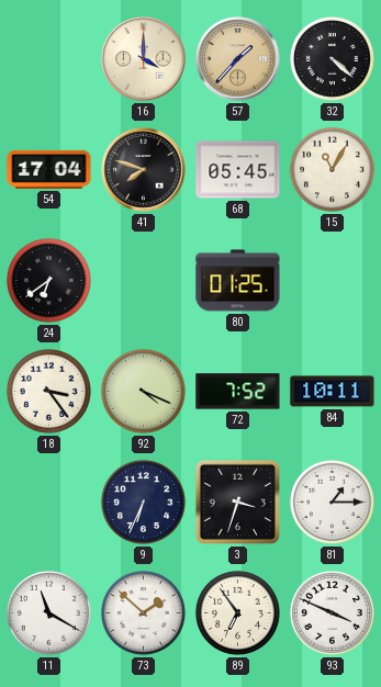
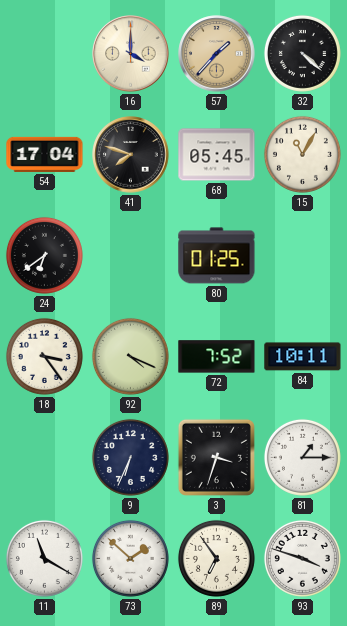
93: 3:49 -> 3:48
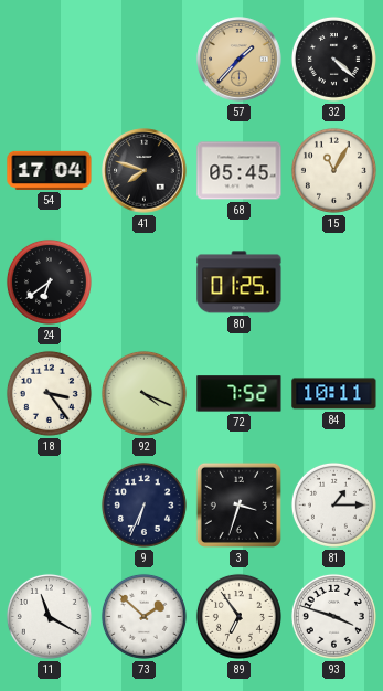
16: 4:00 -> none
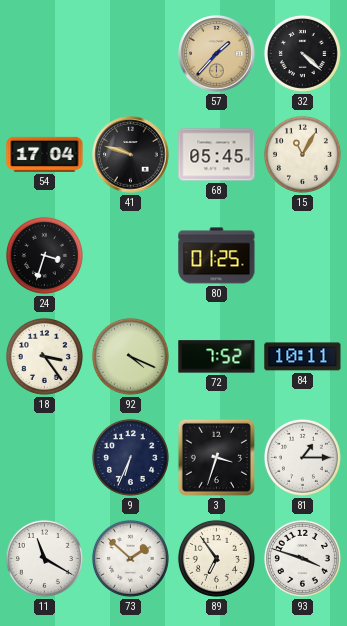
41: 7:48 -> 9:48
24: 6:39 -> 3:33
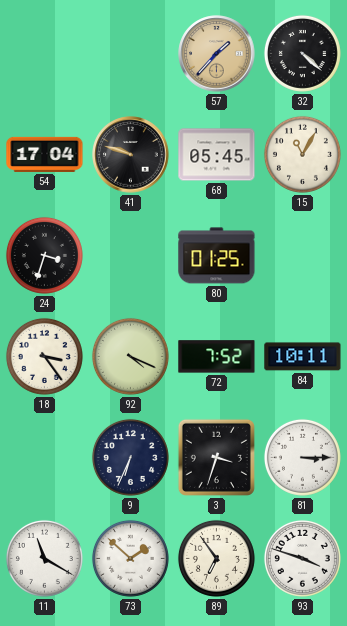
81: 1:15 -> 3:15
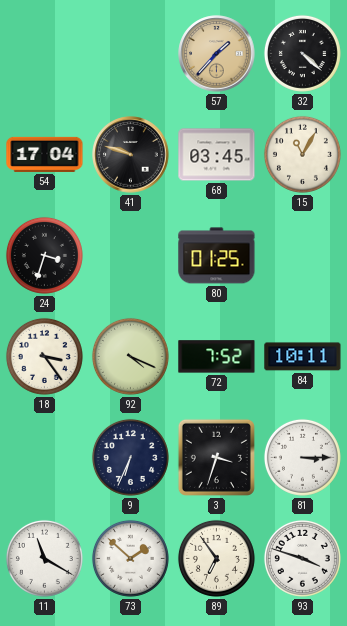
68: 05:45 -> 03:45
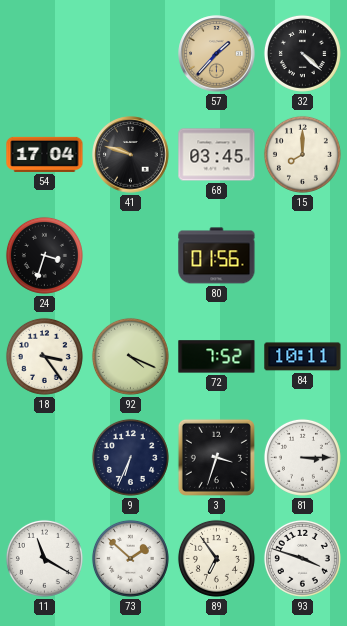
15: 11:05 -> 8:00
80: 01:25 -> 01:56
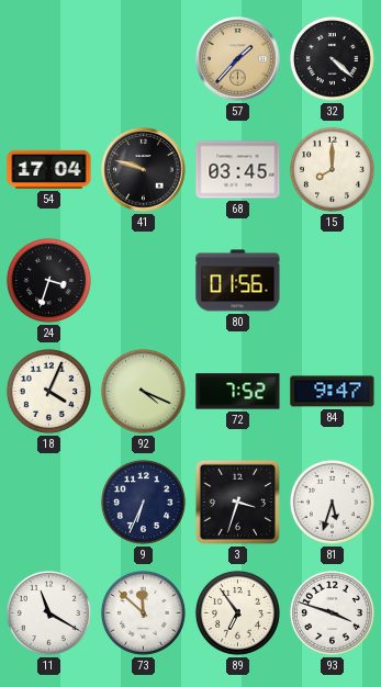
18: 3:24 -> 4:04
84: 10:11 -> 9:47
81: 3:15 -> 5:33
73: 1:52 -> 11:52
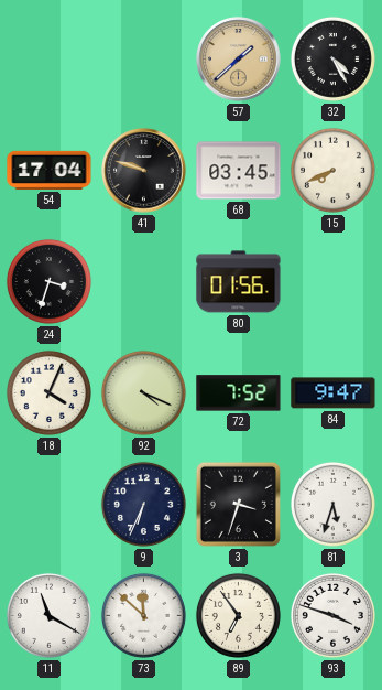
57: 1:37 -> 1:38
32: 4:22 -> 4:25
15: 8:00 -> 7:41
